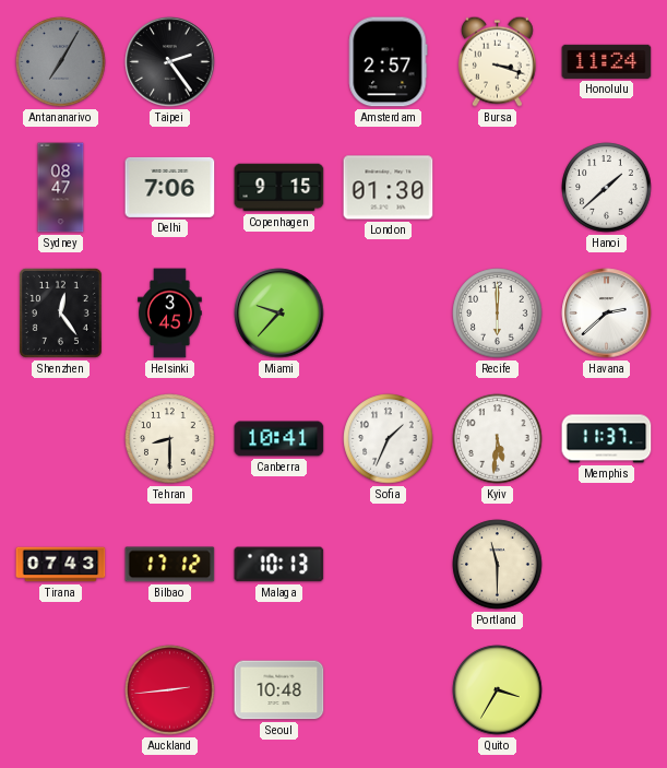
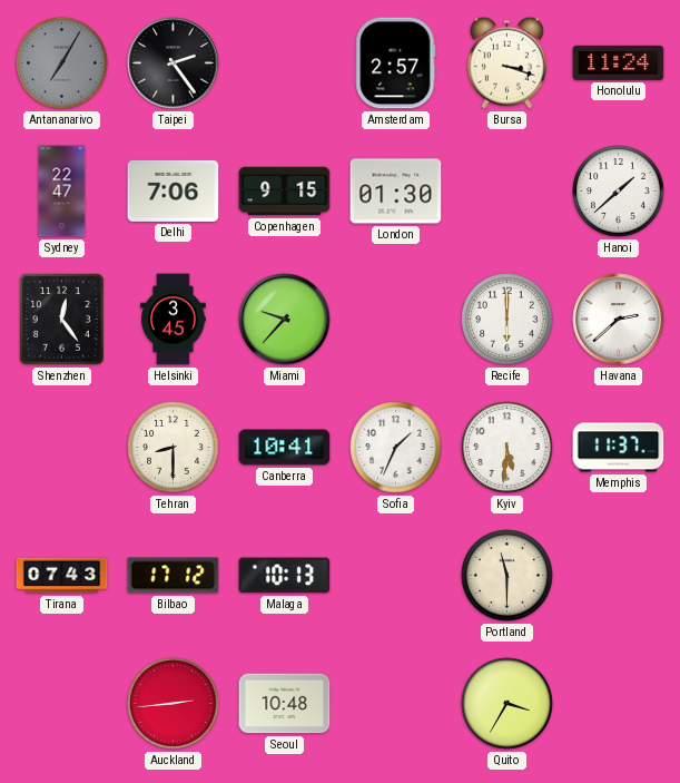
Sydney: 08:47 -> 22:47
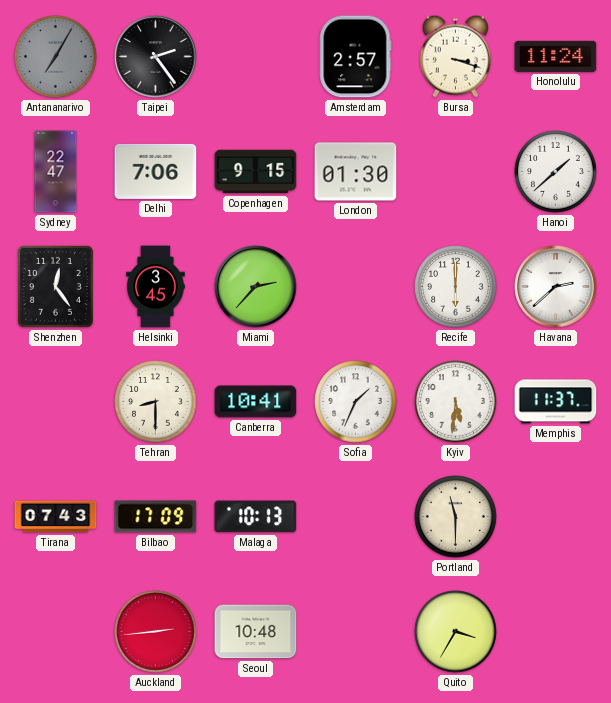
Miami: 9:37 -> 2:37
Bilbao: 17:12 -> 17:09
